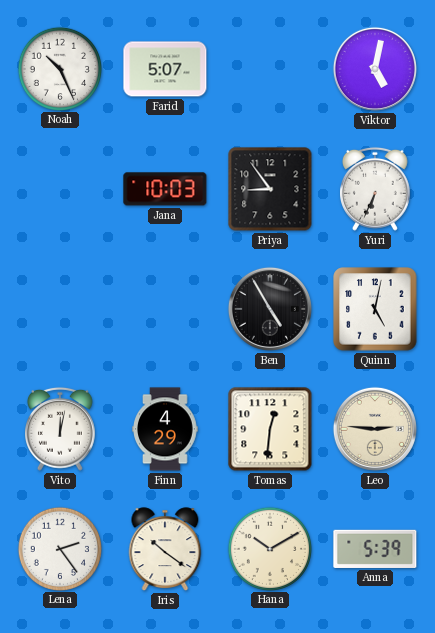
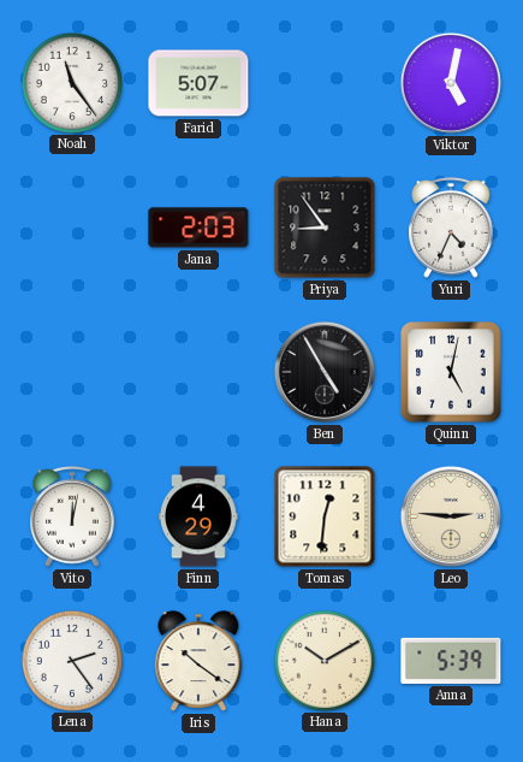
Noah: 10:26 -> 11:24
Jana: 10:03 -> 2:03
Yuri: 6:34 -> 4:34
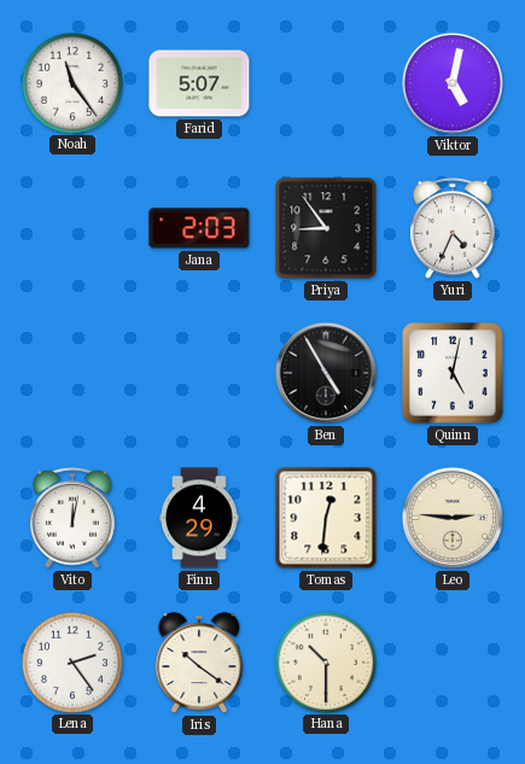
Hana: 10:10 -> 10:30
Anna: 5:39 -> none
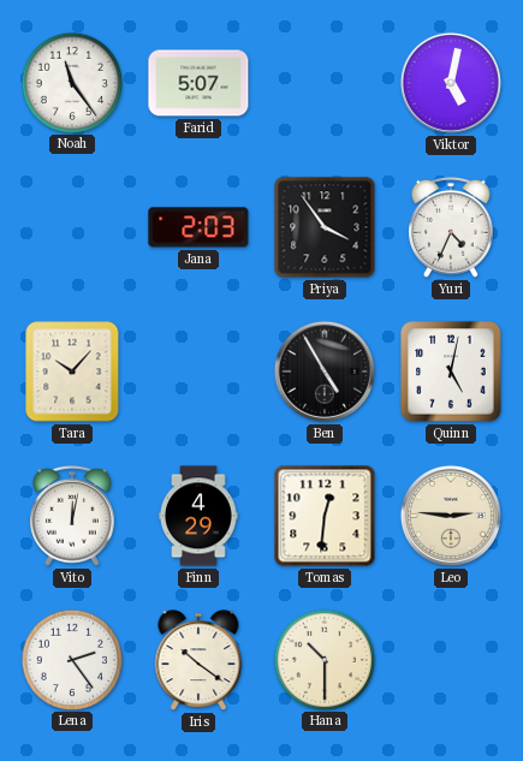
Priya: 8:54 -> 3:54
Tara: none -> 10:07
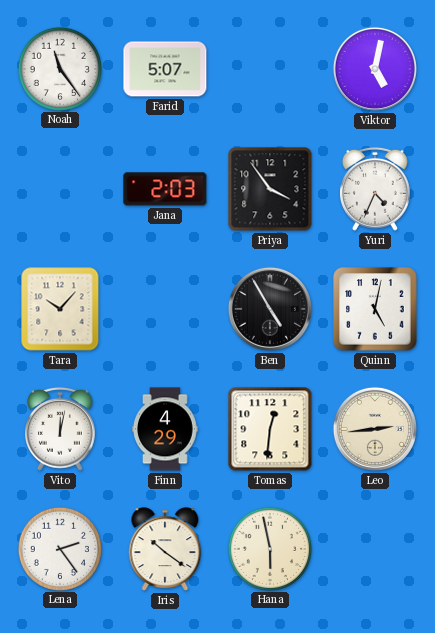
Leo: 2:46 -> 2:44
Hana: 10:30 -> 5:58
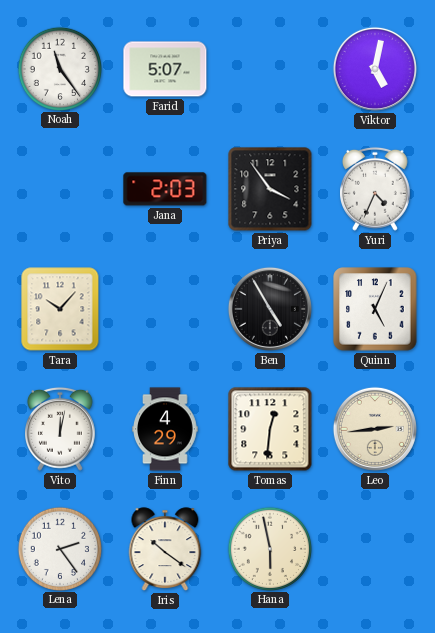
Quinn: 5:02 -> 5:04
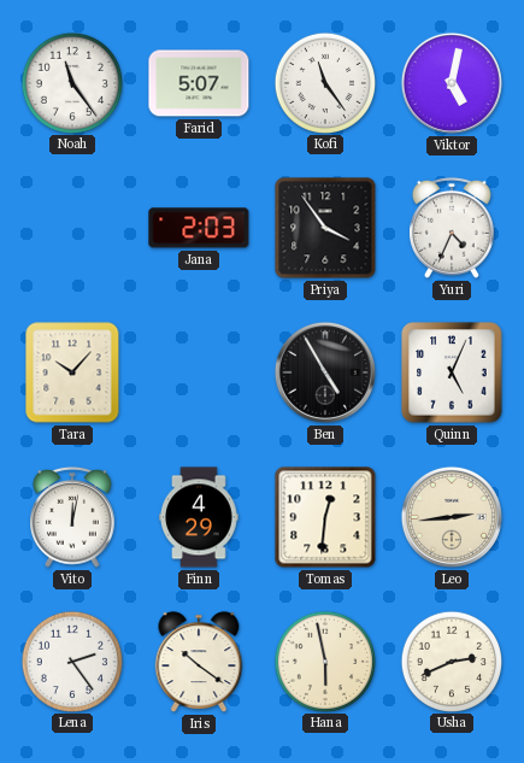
Kofi: none -> 11:24
Usha: none -> 2:41
